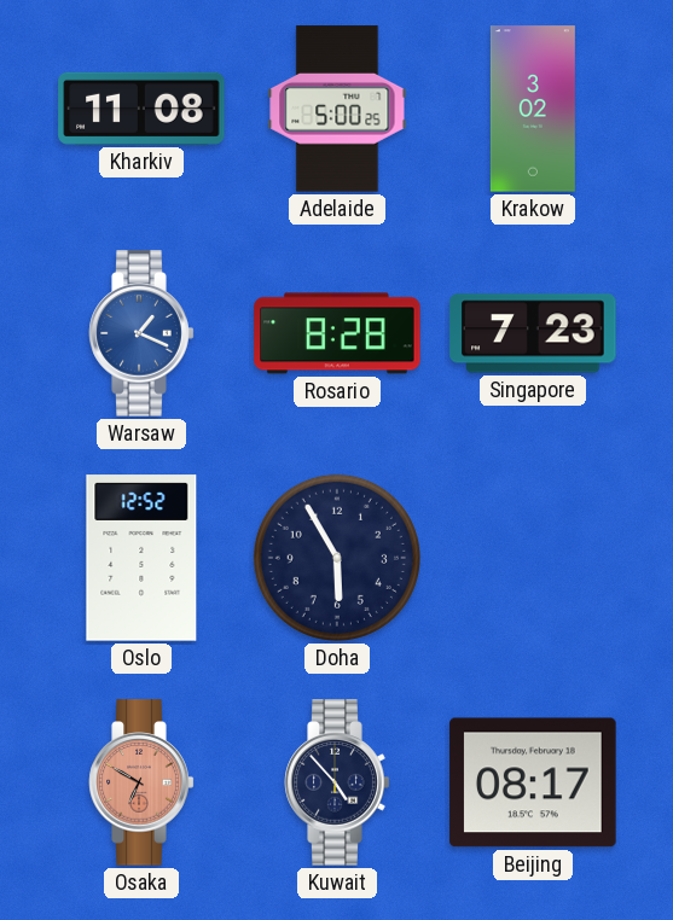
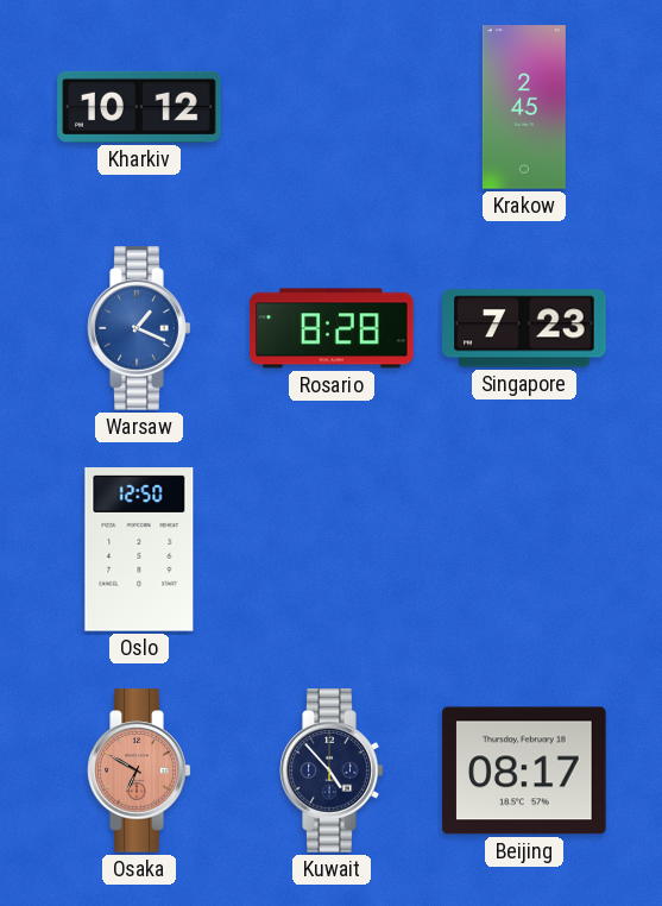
Kharkiv: 11:08 -> 10:12
Adelaide: 5:00 -> none
Krakow: 3:02 -> 2:45
Oslo: 12:52 -> 12:50
Doha: 5:55 -> none
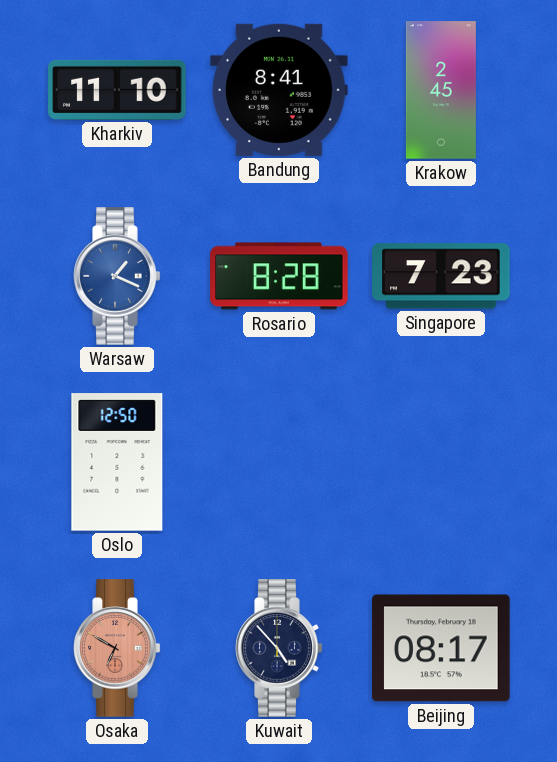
Kharkiv: 10:12 -> 11:10
Bandung: none -> 8:41
